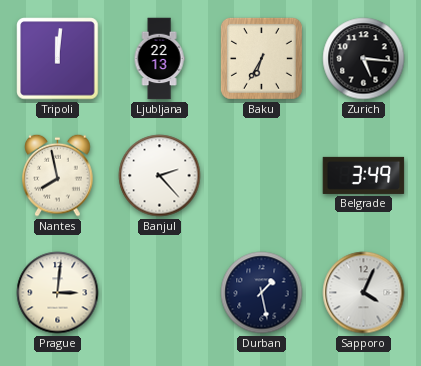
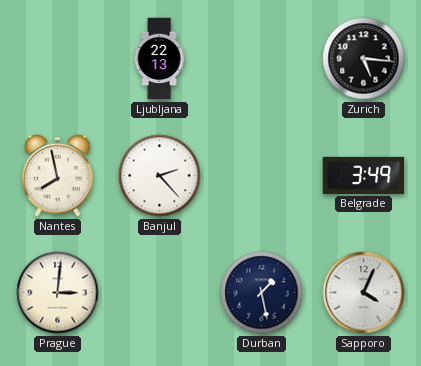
Tripoli: 12:01 -> none
Baku: 6:35 -> none
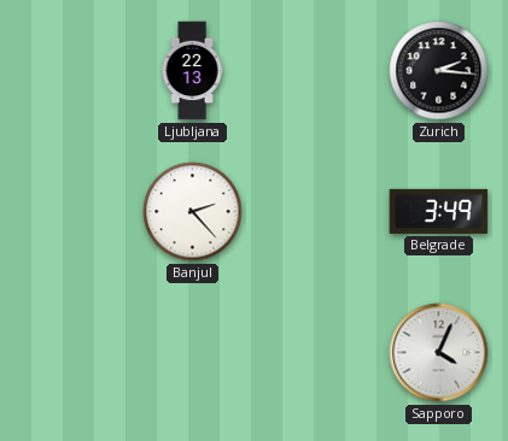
Zurich: 5:16 -> 2:16
Nantes: 7:58 -> none
Prague: 3:01 -> none
Durban: 1:28 -> none
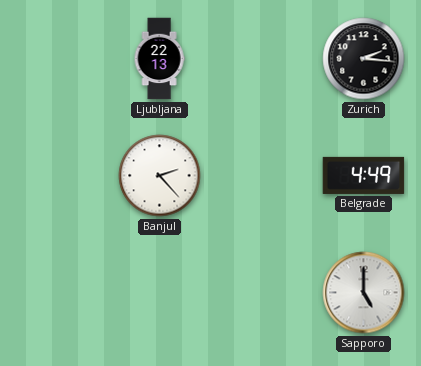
Belgrade: 3:49 -> 4:49
Sapporo: 4:04 -> 5:00
